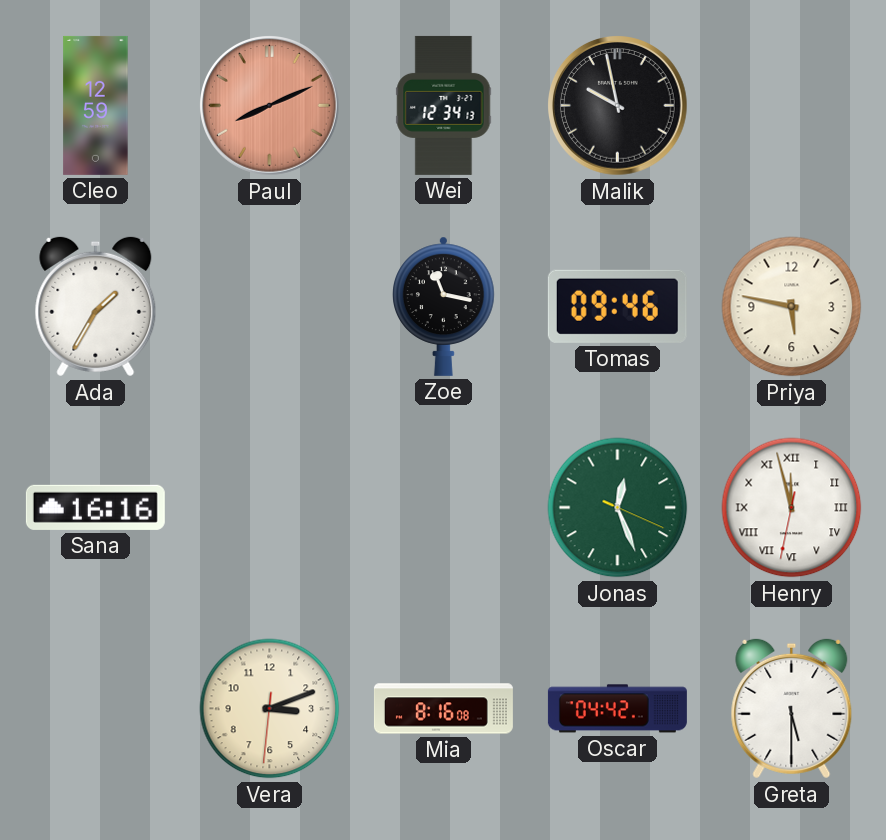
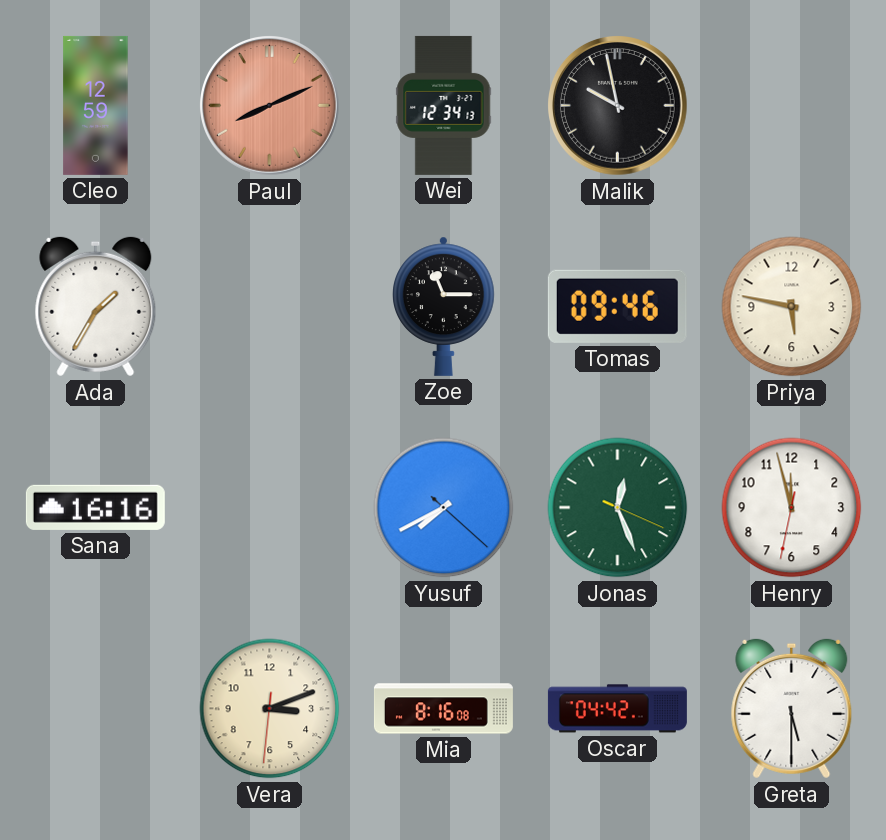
Zoe: 11:17 -> 11:15
Yusuf: none -> 7:40
Henry numerals: Roman -> Arabic
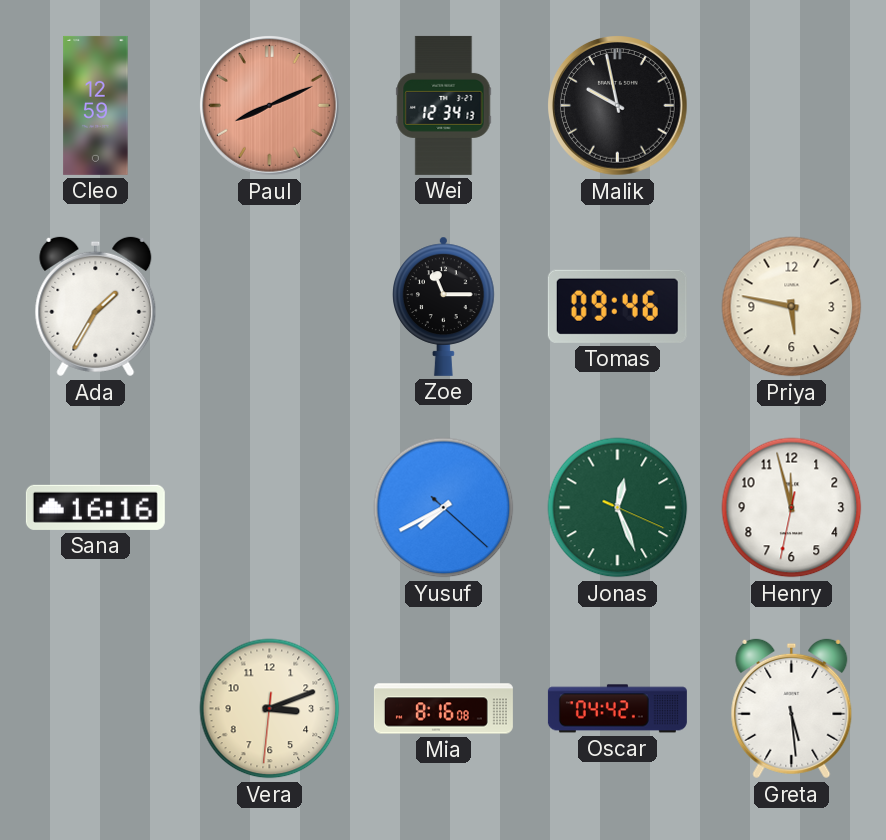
Greta: 5:30 -> 5:29
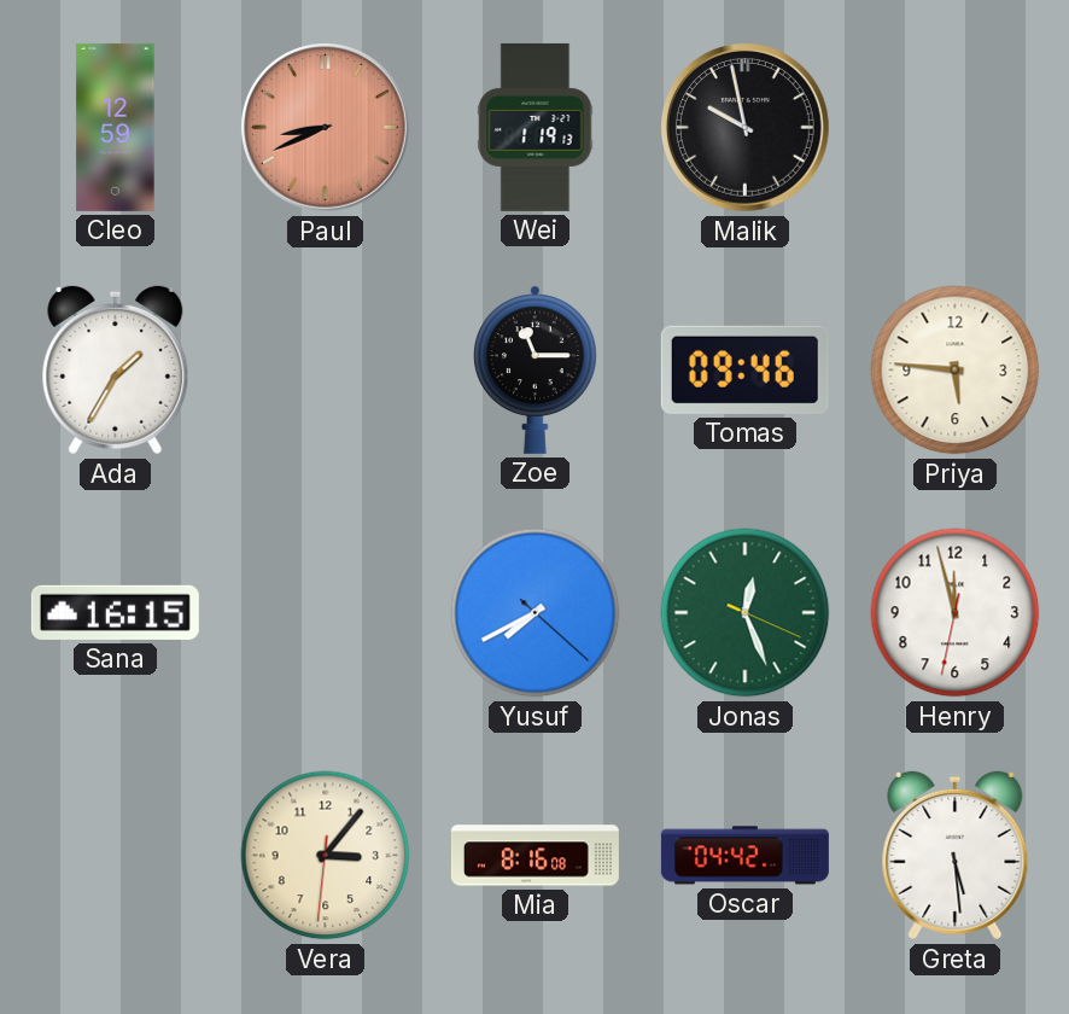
Paul: 8:11 -> 8:41
Wei: 12:34 -> 1:19
Priya: 5:47 -> 5:46
Sana: 16:16 -> 16:15
Vera: 3:11 -> 3:06
